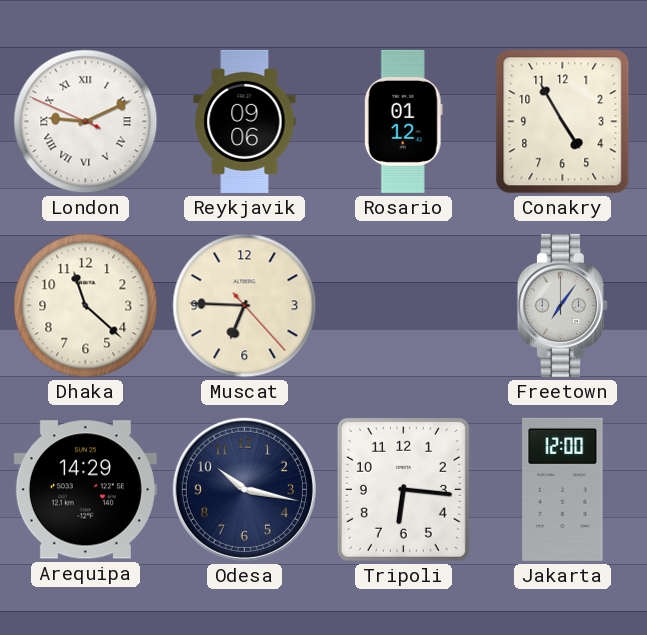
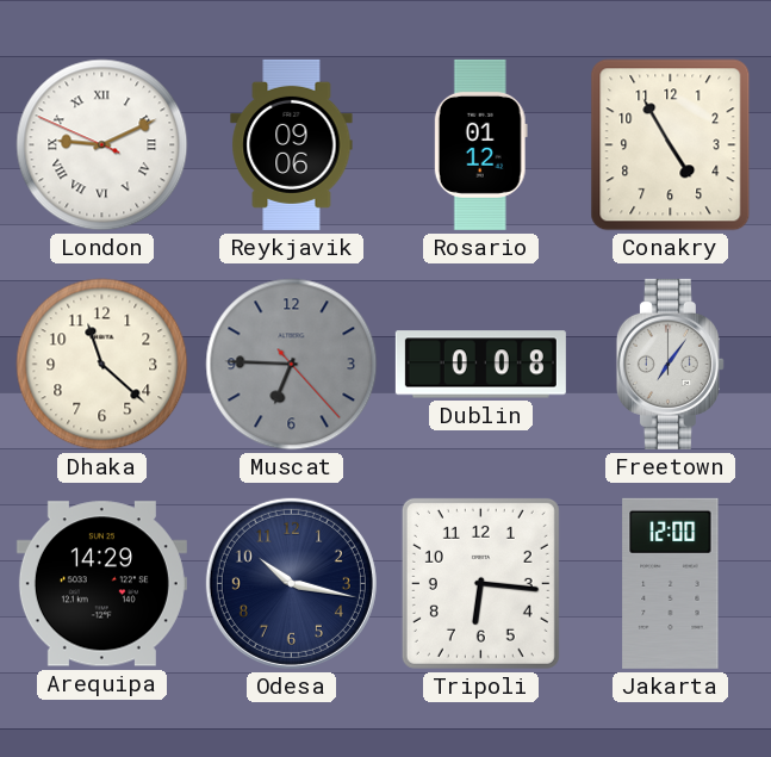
Muscat dial: cream -> grey
Dublin: none -> 0:08
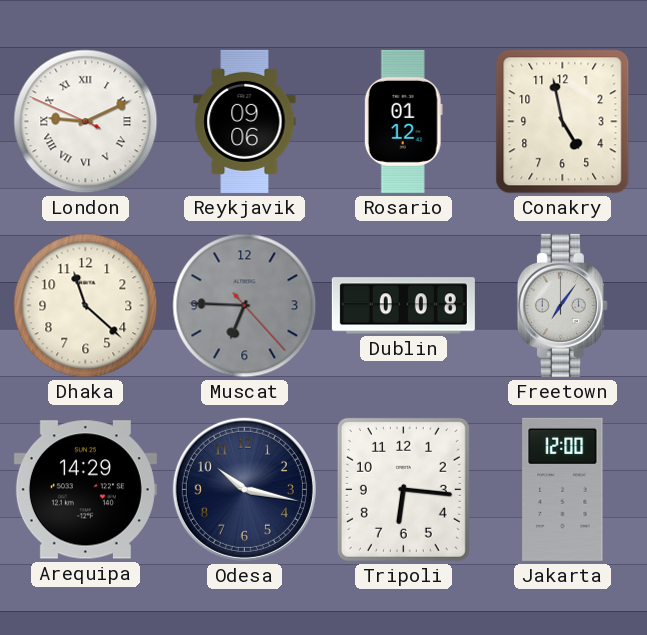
Conakry: 4:55 -> 4:58
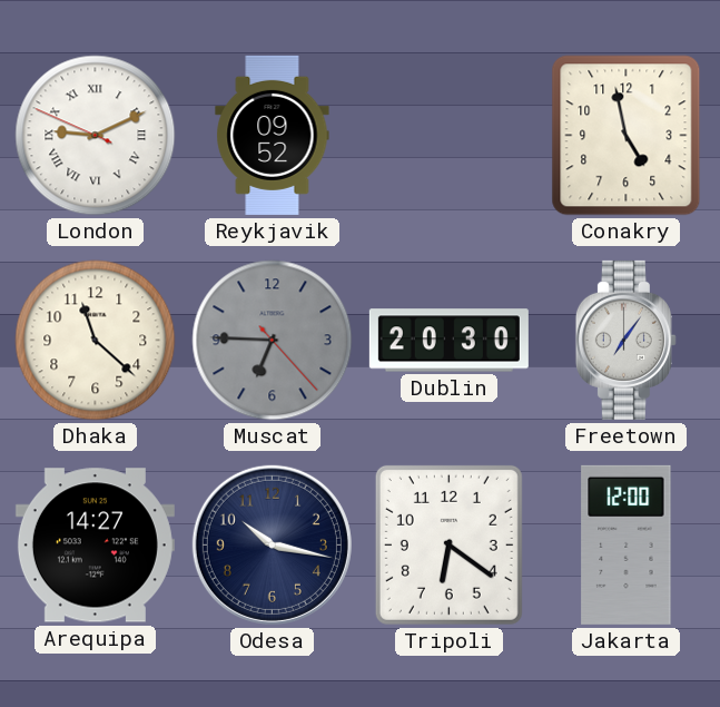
Reykjavik: 09:06 -> 09:52
Rosario: 01:12 -> none
Dublin: 0:08 -> 20:30
Arequipa: 14:29 -> 14:27
Tripoli: 6:16 -> 6:21
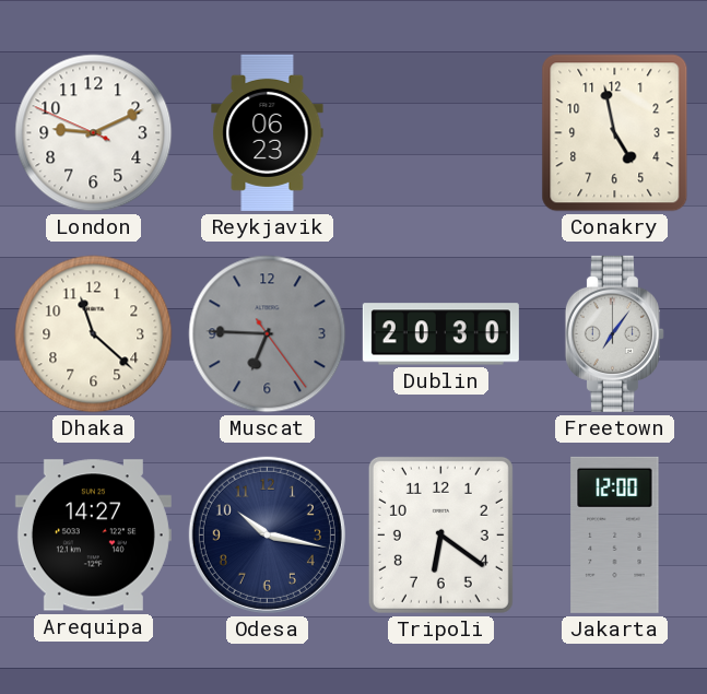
London numerals: Roman -> Arabic
Reykjavik: 09:52 -> 06:23
Muscat: 6:45:23 -> 6:45:24
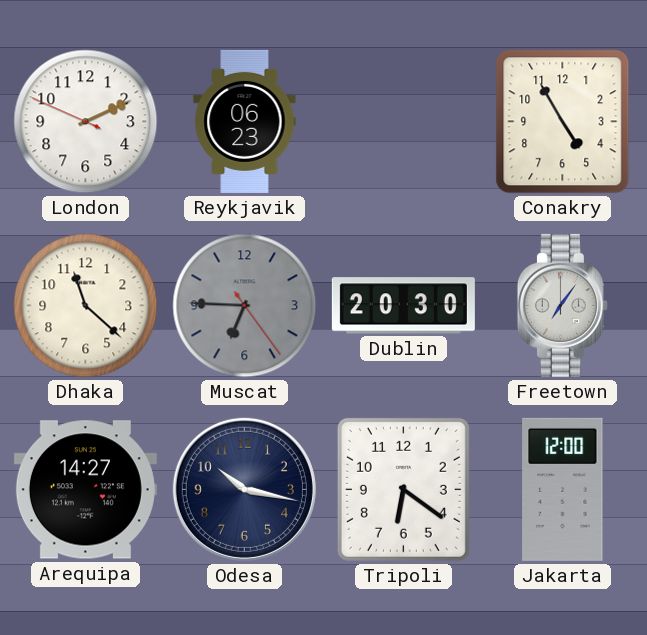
London: 9:10 -> 2:10
Conakry: 4:58 -> 4:55
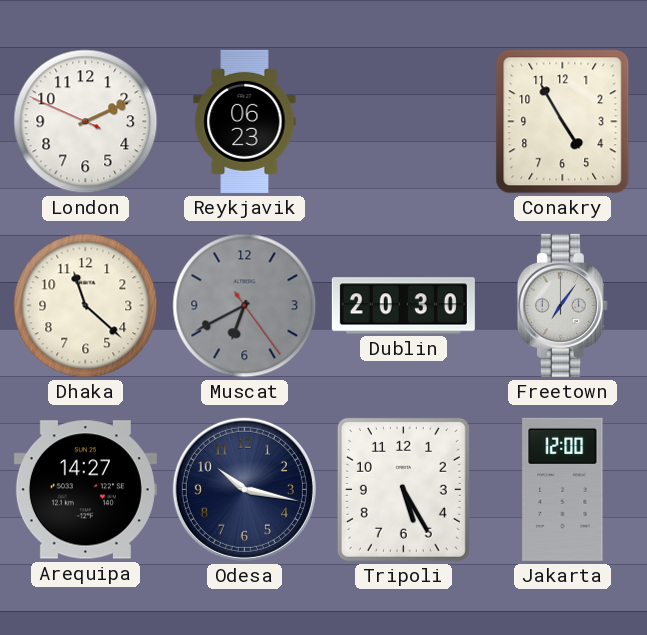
Muscat: 6:45 -> 6:40
Tripoli: 6:21 -> 5:25
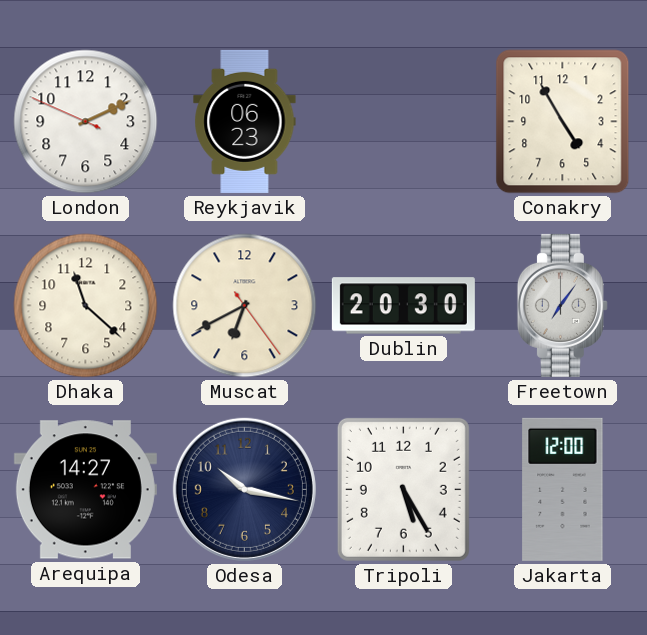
Muscat dial: grey -> cream
